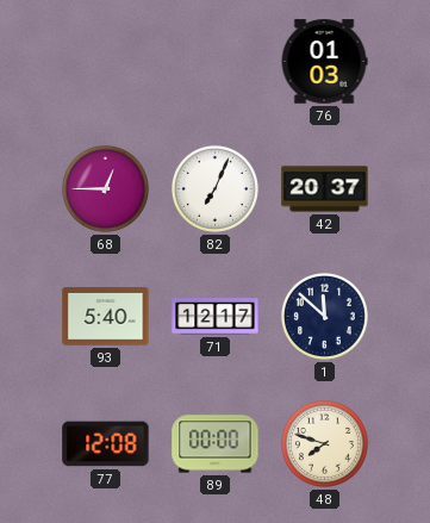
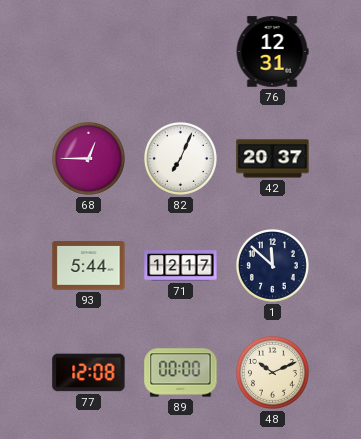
76: 01:03 -> 12:31
93: 5:40 -> 5:44
48: 7:48 -> 10:11
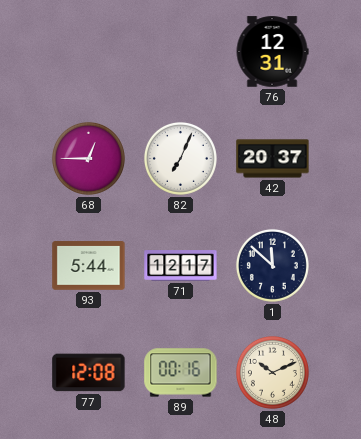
89: 00:00 -> 00:16
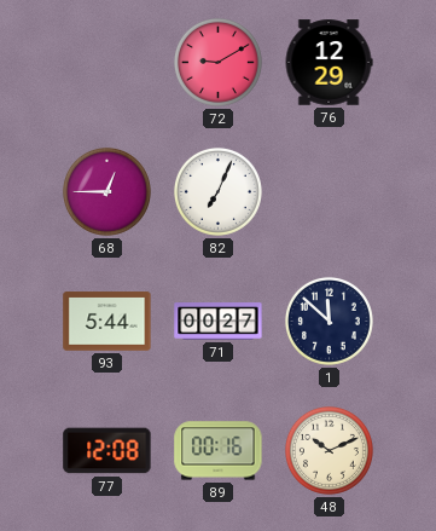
72: none -> 9:10
76: 12:31 -> 12:29
42: 20:37 -> none
71: 12:17 -> 00:27
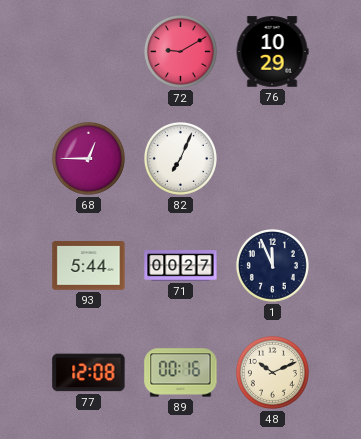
76: 12:29 -> 10:29
1: 11:52 -> 11:56
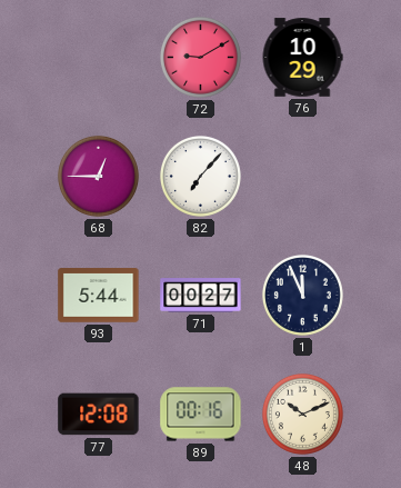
82: 7:04 -> 7:07
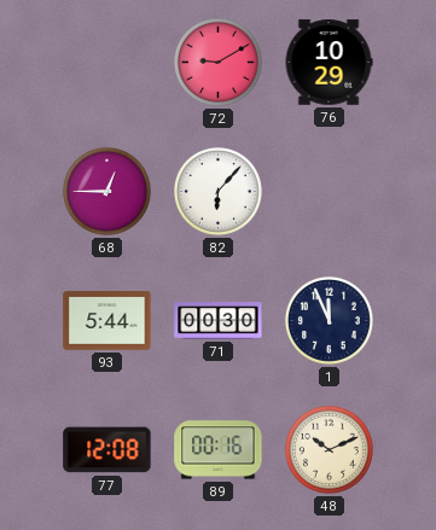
82: 7:07 -> 6:07
71: 00:27 -> 00:30
